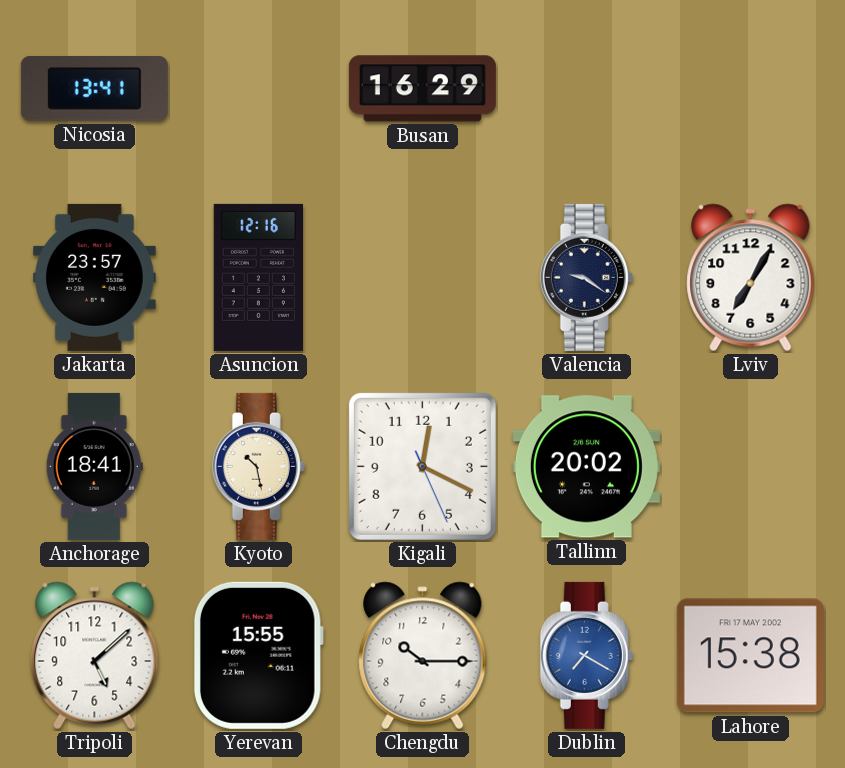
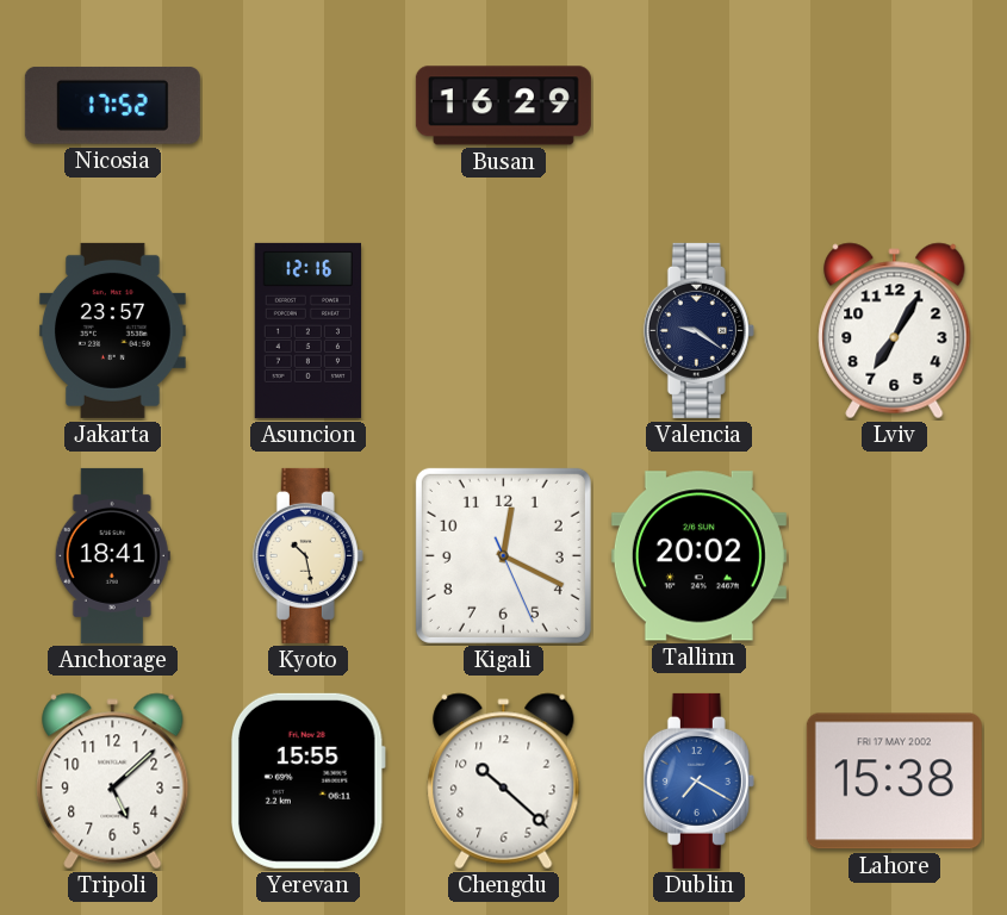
Nicosia: 13:41 -> 17:52
Chengdu: 10:15 -> 10:22
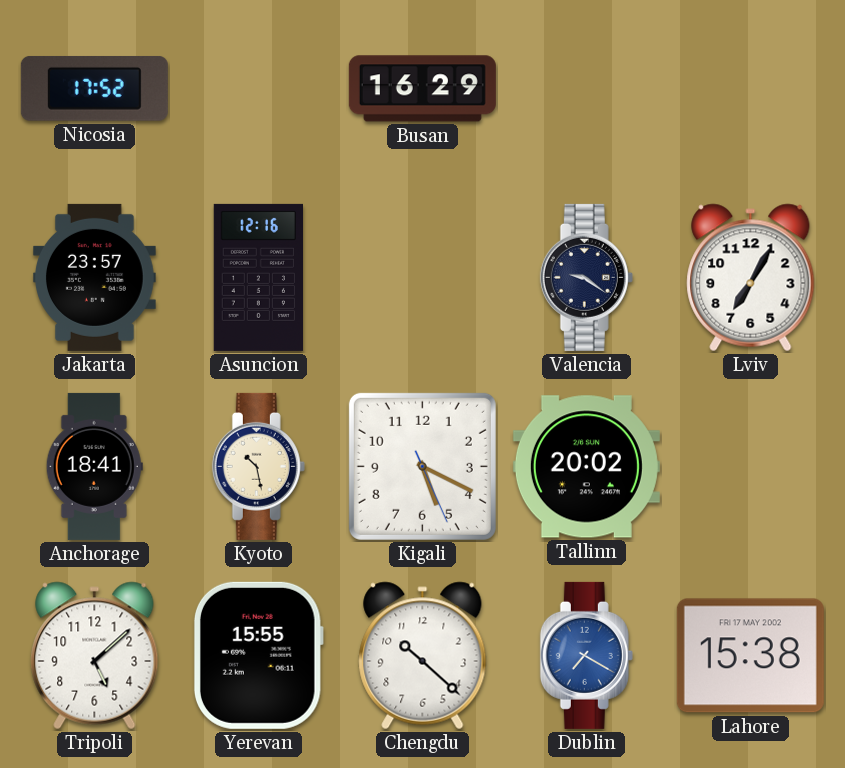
Kigali: 12:19 -> 5:19
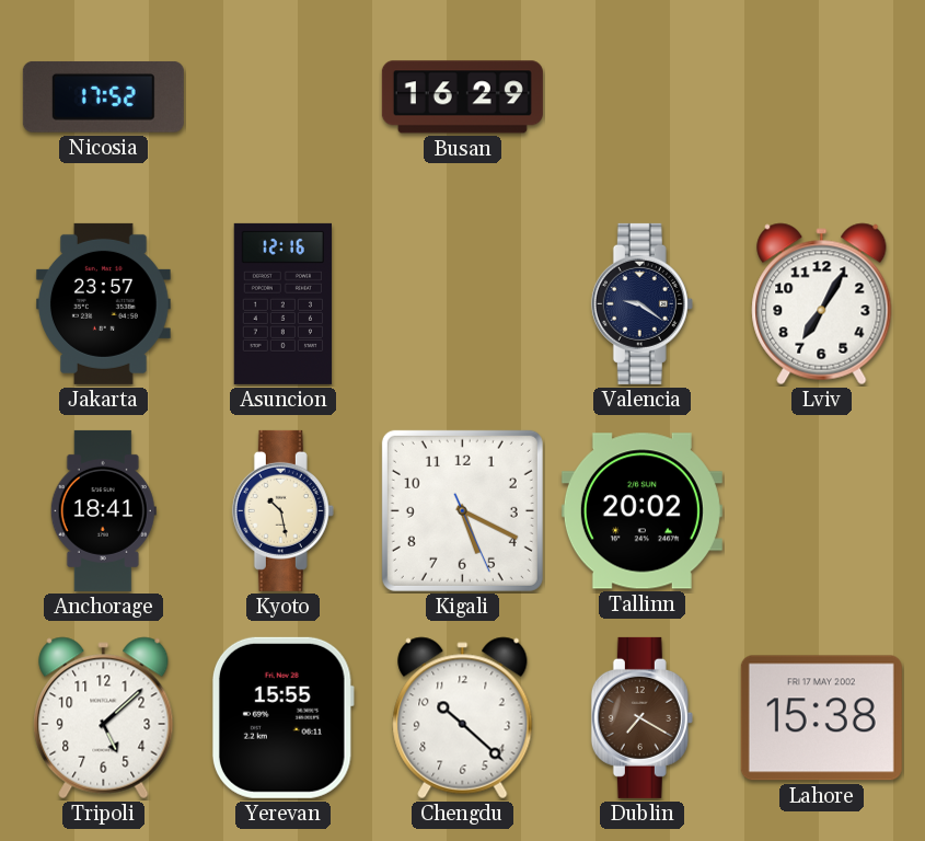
Dublin dial: blue -> brown
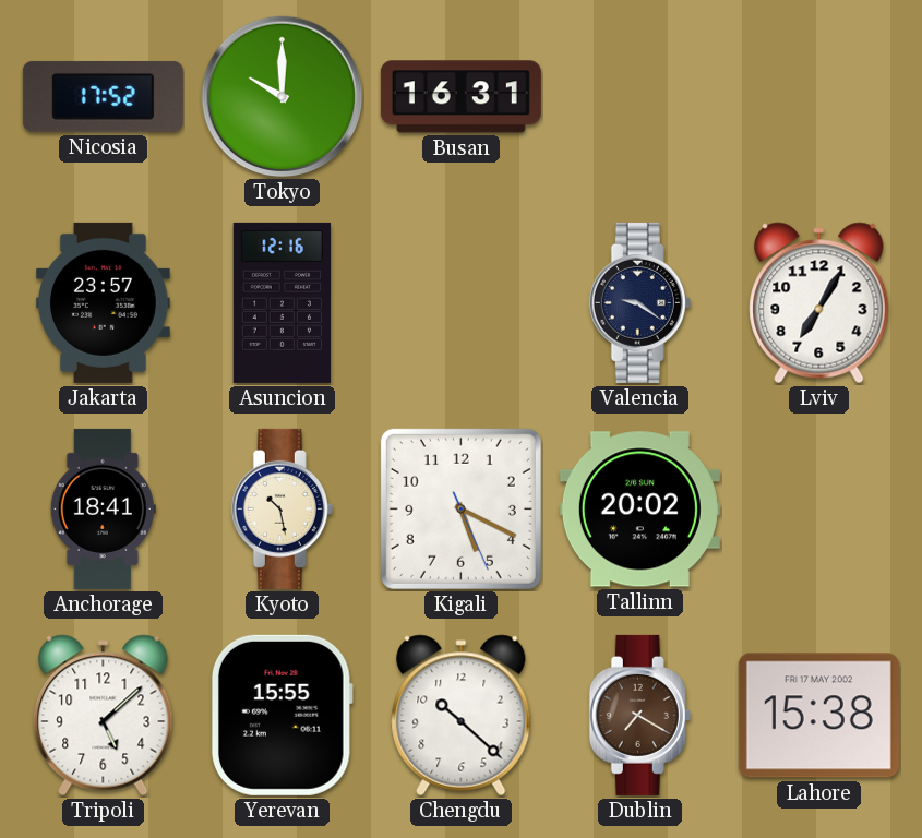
Tokyo: none -> 10:00
Busan: 16:29 -> 16:31
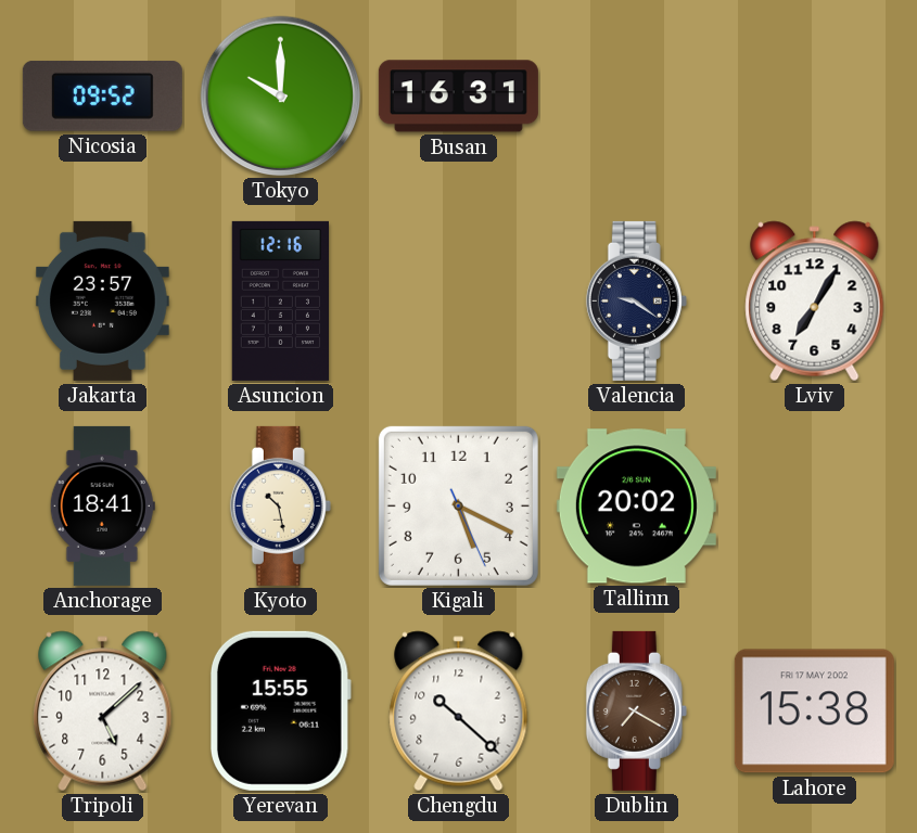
Nicosia: 17:52 -> 09:52
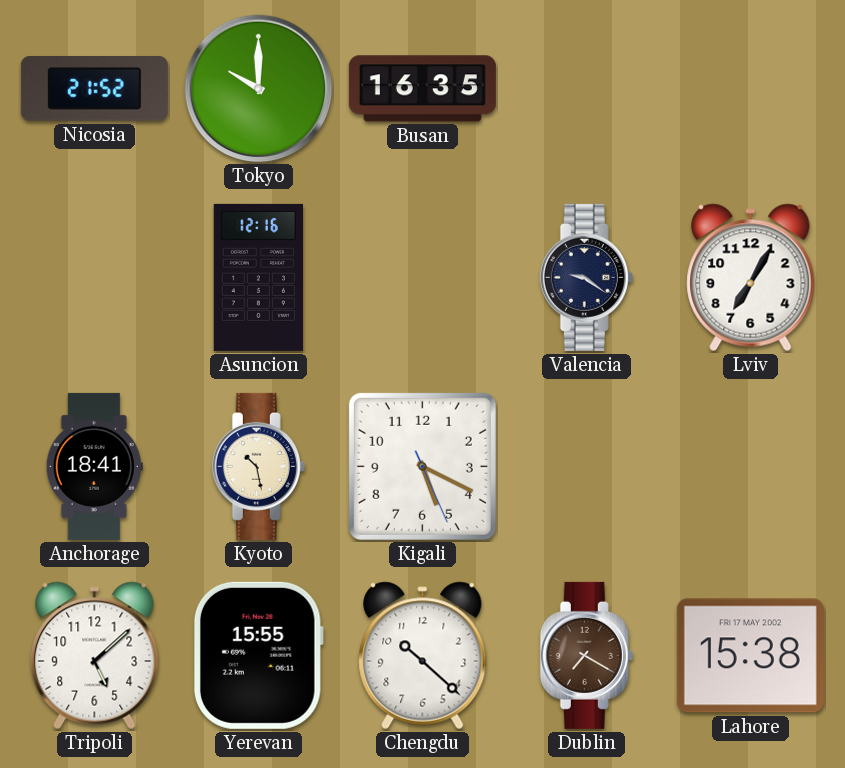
Nicosia: 09:52 -> 21:52
Busan: 16:31 -> 16:35
Jakarta: 23:57 -> none
Tallinn: 20:02 -> none
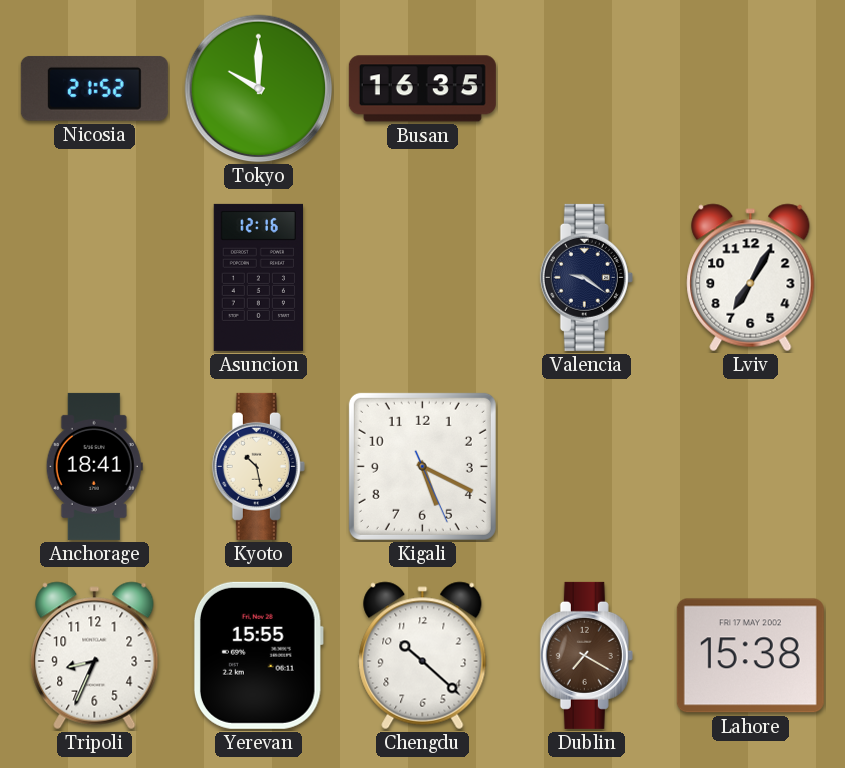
Tripoli: 5:08 -> 8:34
